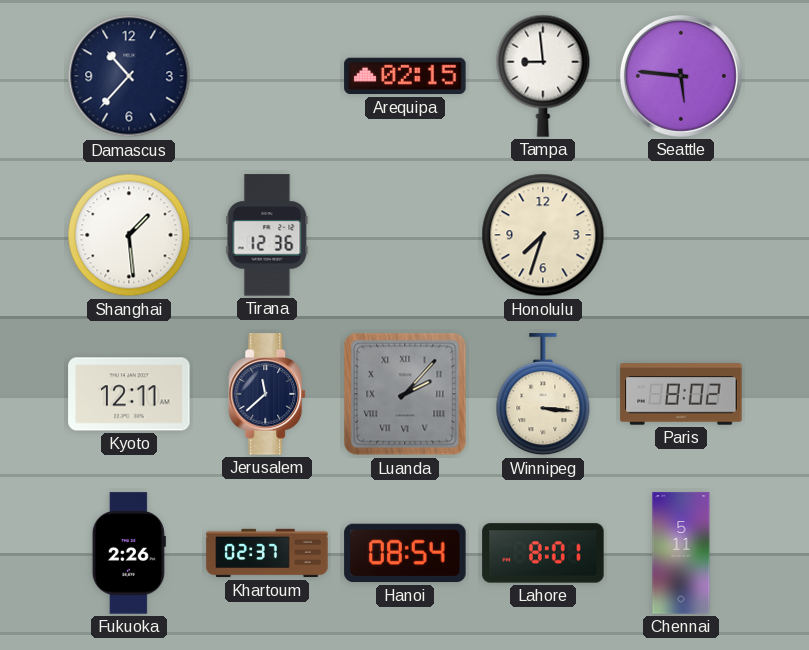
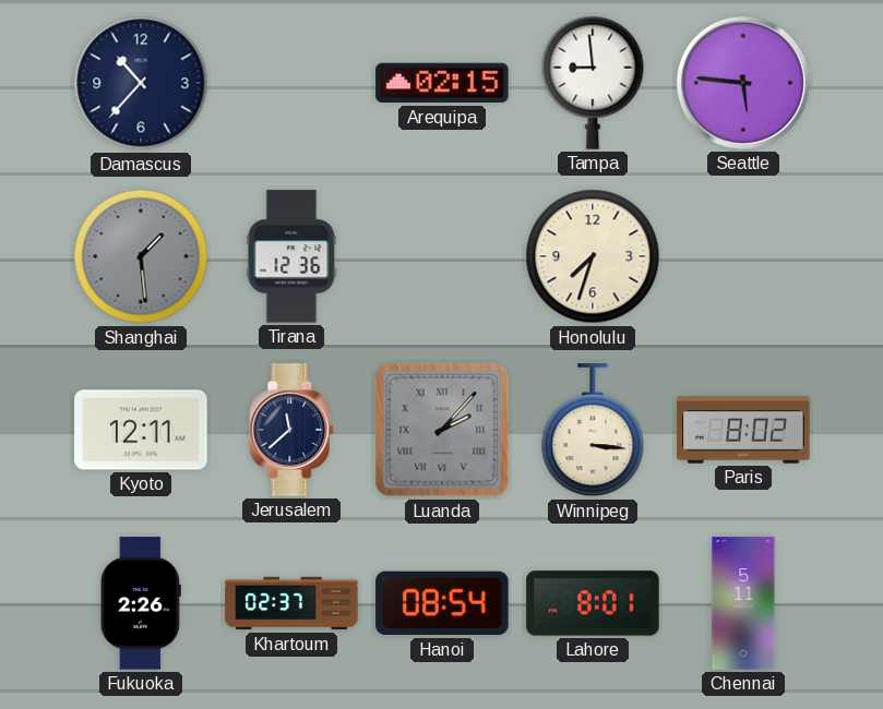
Shanghai dial: white -> grey
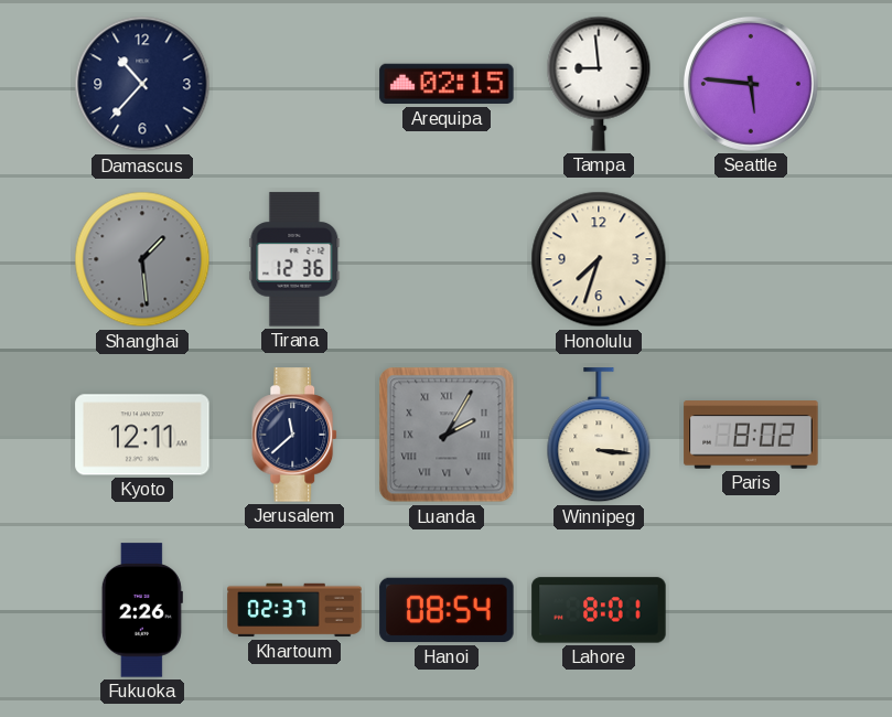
Luanda: 2:07 -> 2:05
Chennai: 5:11 -> none
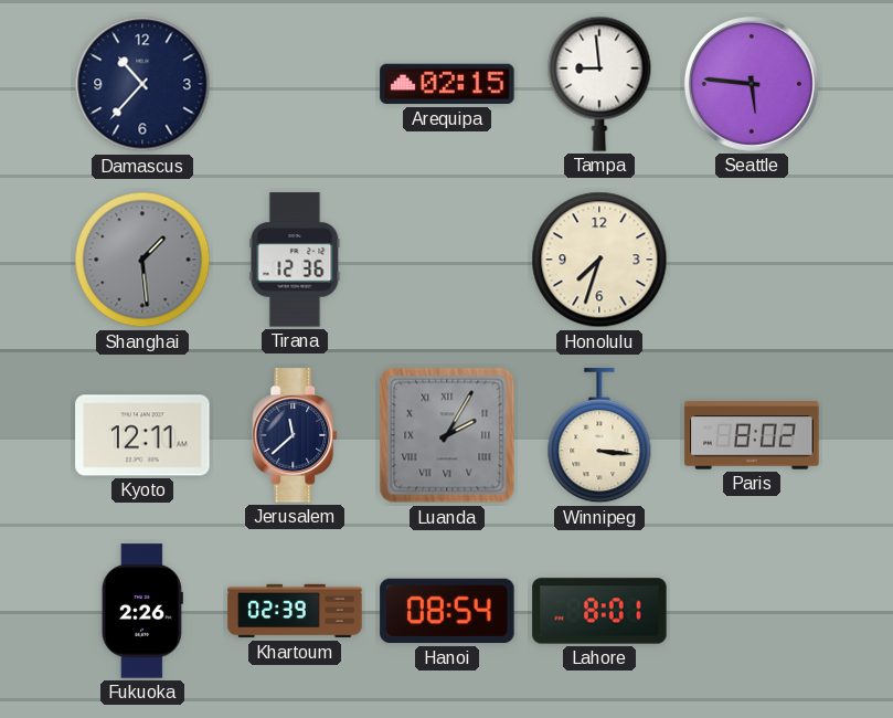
Khartoum: 02:37 -> 02:39
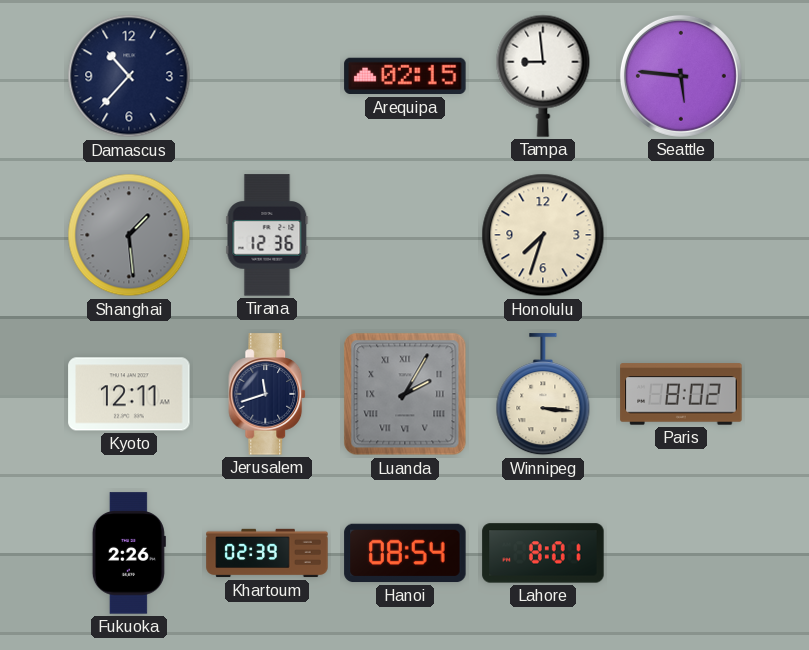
Jerusalem: 11:38 -> 11:42
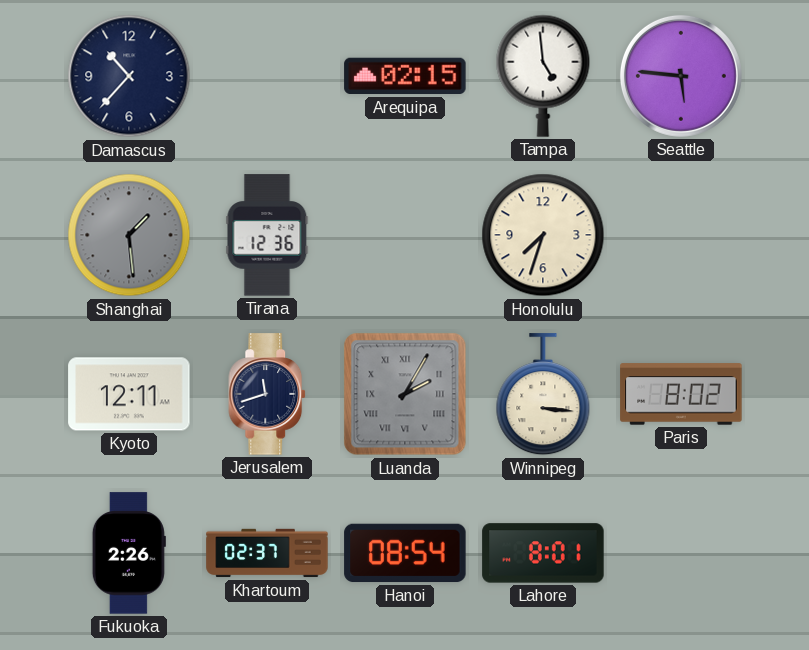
Tampa: 8:59 -> 4:59
Khartoum: 02:39 -> 02:37
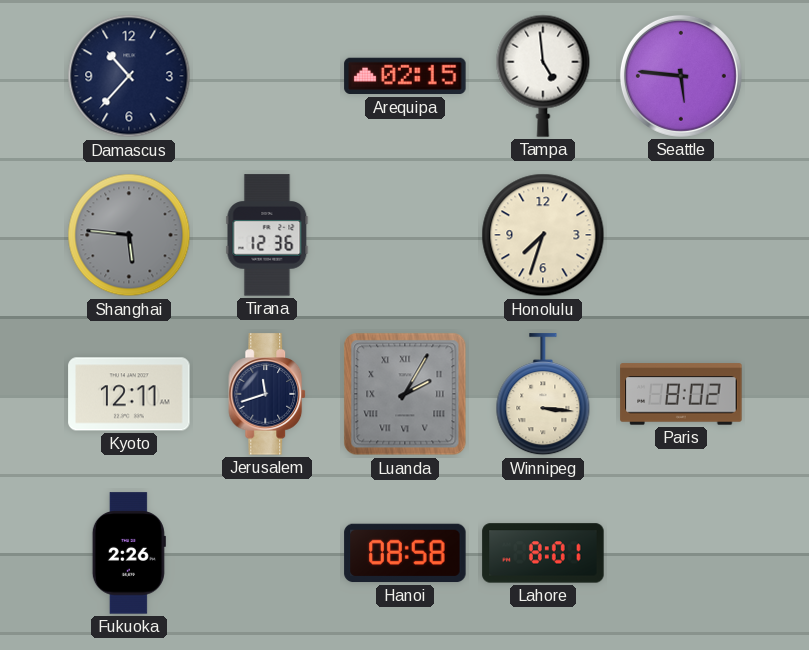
Shanghai: 1:29 -> 5:46
Khartoum: 02:37 -> none
Hanoi: 08:54 -> 08:58
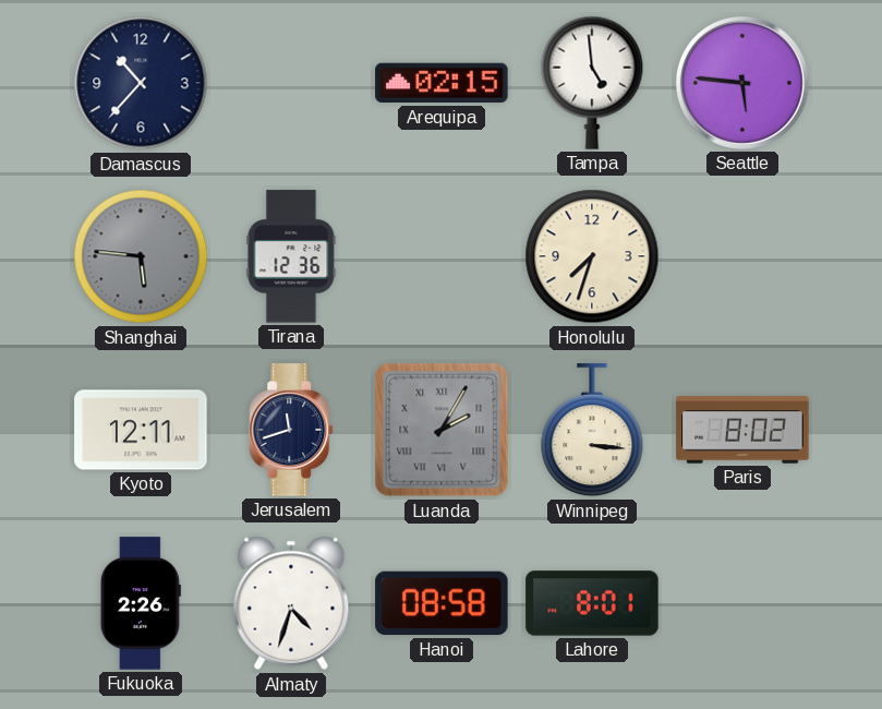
Almaty: none -> 4:33
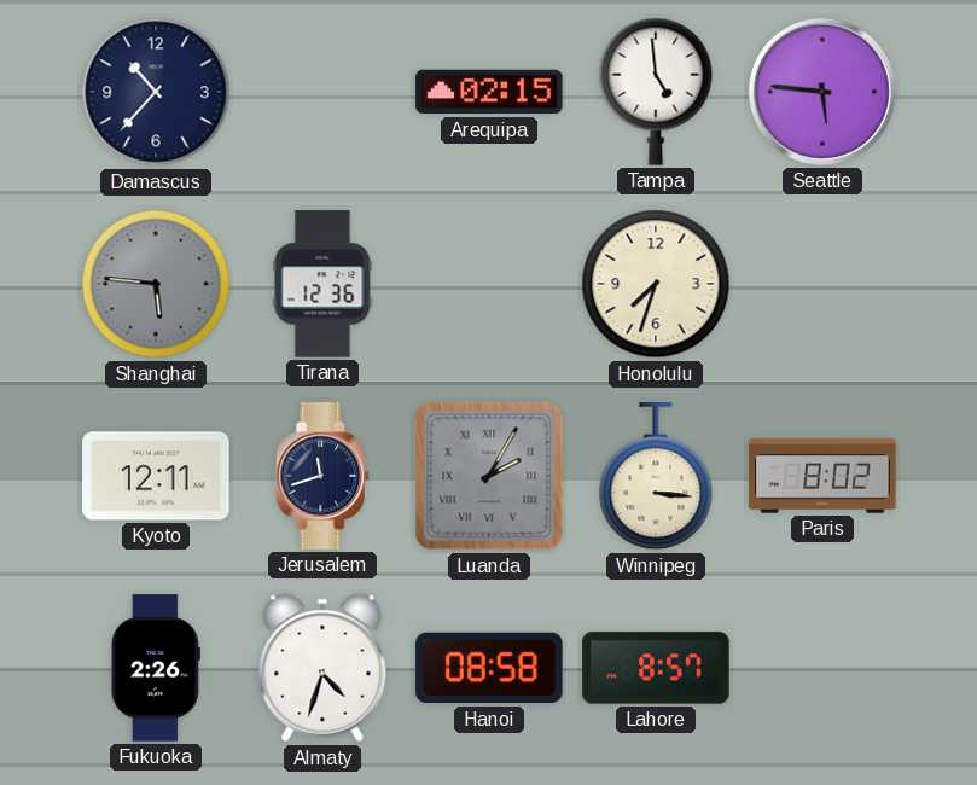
Lahore: 8:01 -> 8:57
